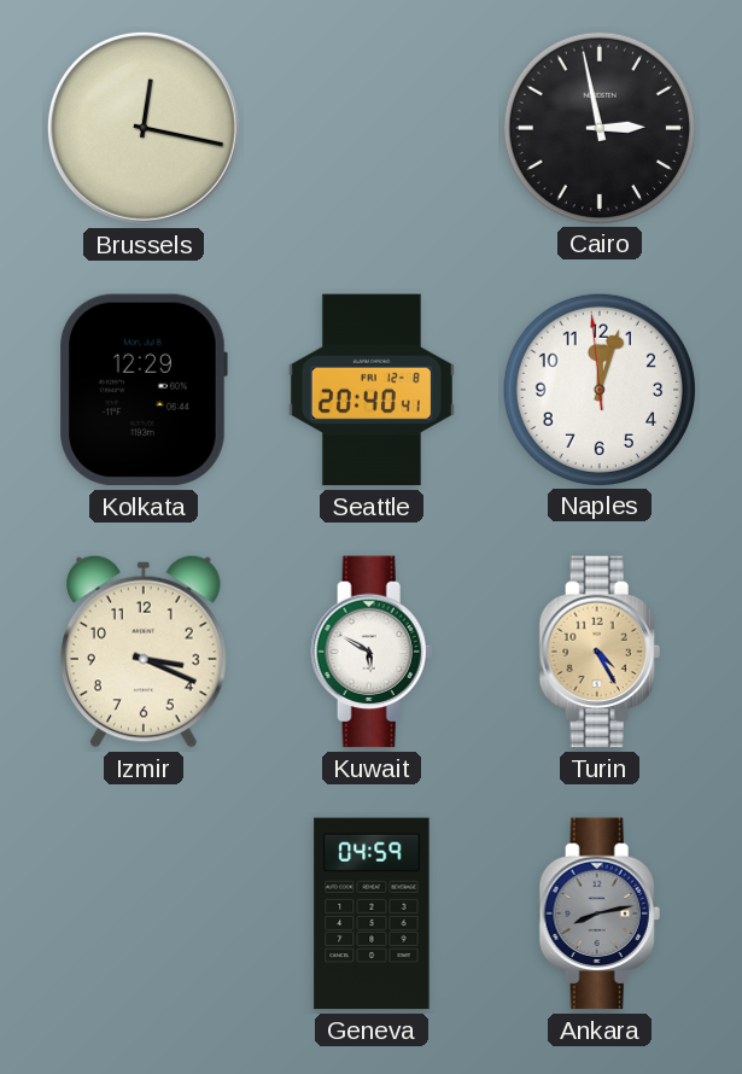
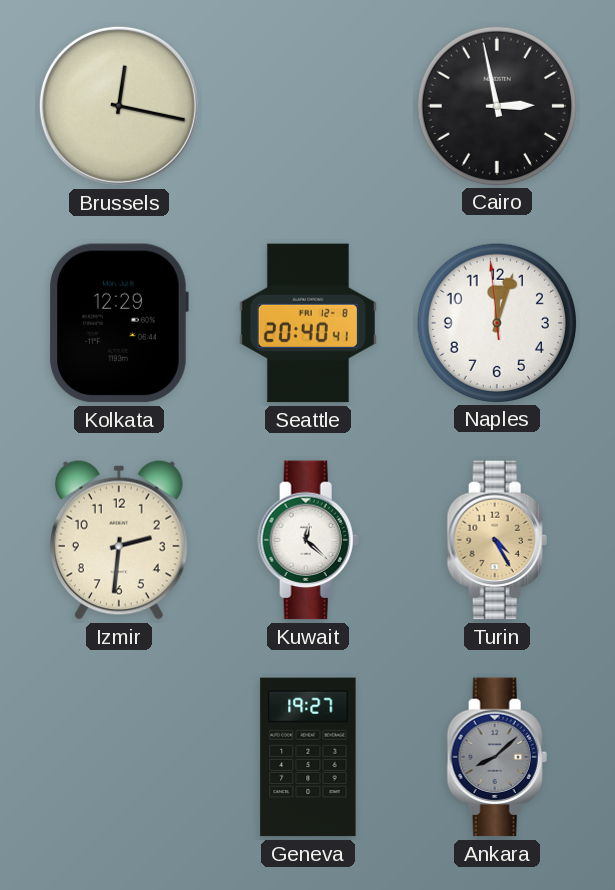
Izmir: 3:19 -> 2:31
Kuwait: 5:50 -> 12:22
Geneva: 04:59 -> 19:27
Ankara: 8:13 -> 8:08
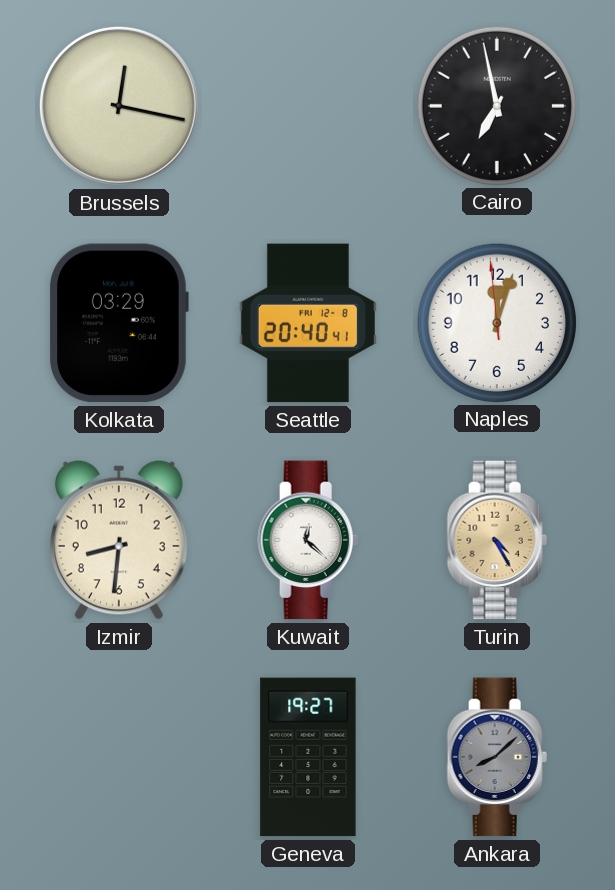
Cairo: 2:58 -> 6:58
Kolkata: 12:29 -> 03:29
Izmir: 2:31 -> 8:31
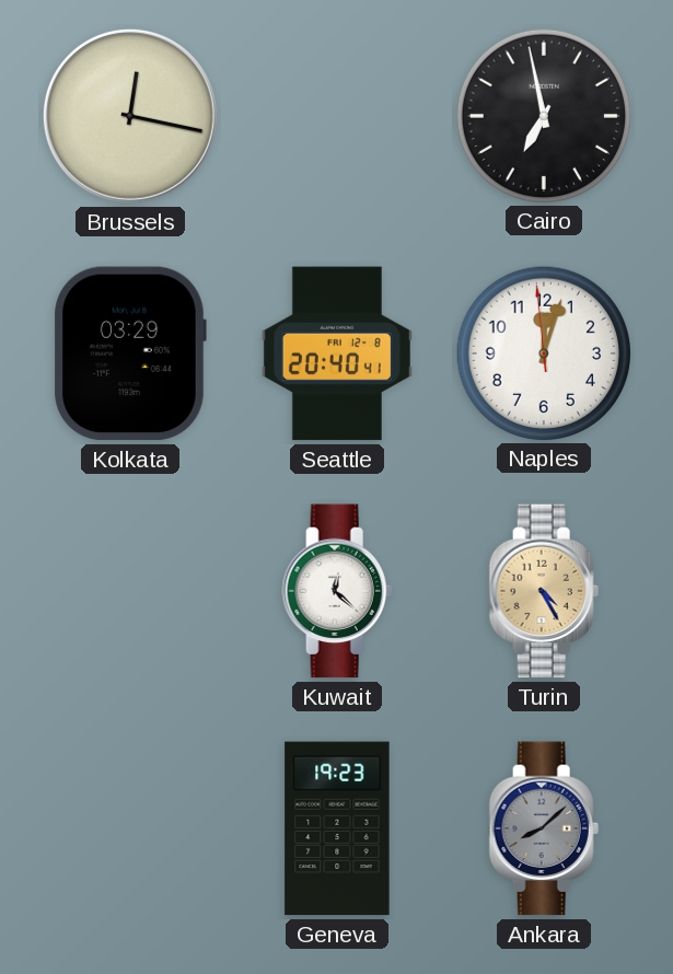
Izmir: 8:31 -> none
Geneva: 19:27 -> 19:23
